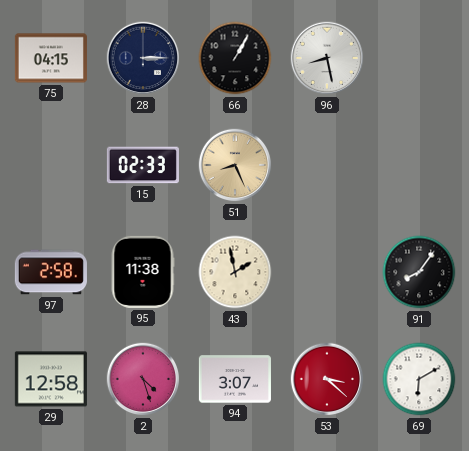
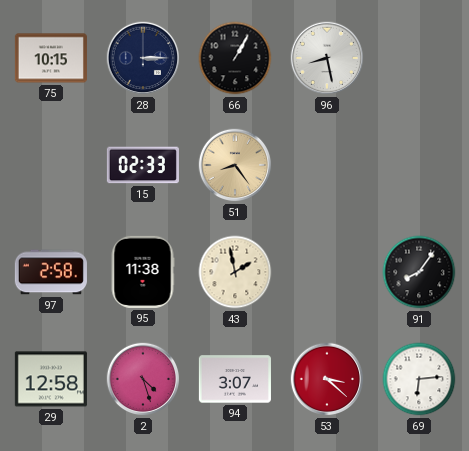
75: 04:15 -> 10:15
51: 8:26 -> 8:24
69: 6:10 -> 6:14
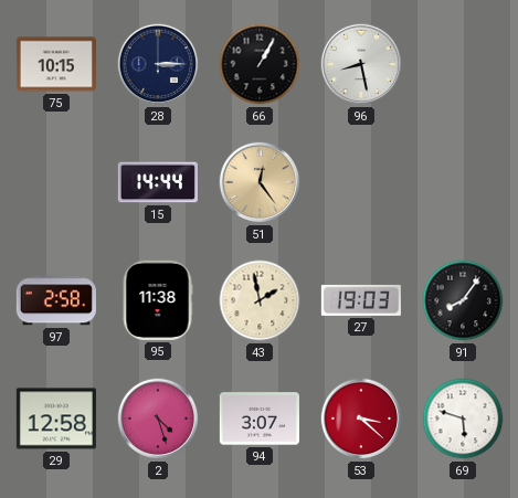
15: 02:33 -> 14:44
51: 8:24 -> 12:24
27: none -> 19:03
69: 6:14 -> 5:48
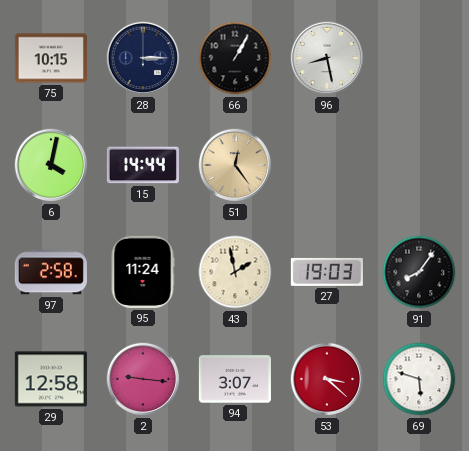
6: none -> 4:02
95: 11:38 -> 11:24
2: 4:27 -> 9:16
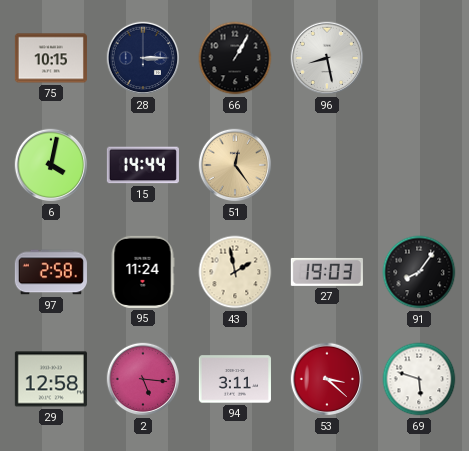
2: 9:16 -> 5:16
94: 3:07 -> 3:11
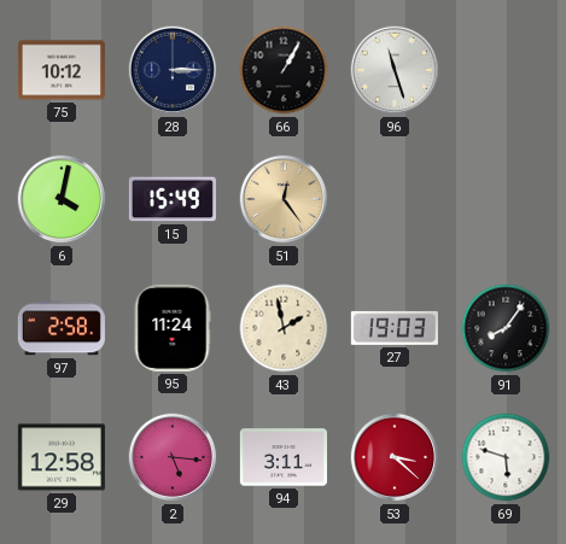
75: 10:15 -> 10:12
96: 8:28 -> 11:27
15: 14:44 -> 15:49
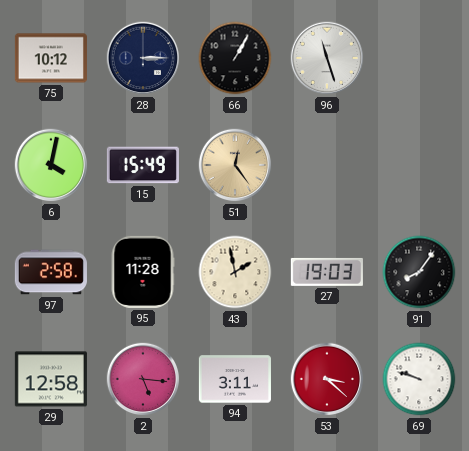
95: 11:24 -> 11:28
69: 5:48 -> 9:48
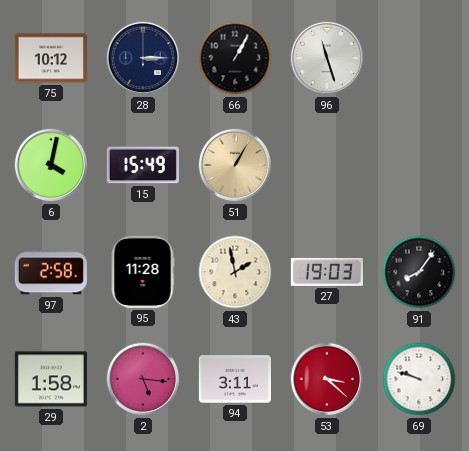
51: 12:24 -> 1:05
29: 12:58 -> 1:58
